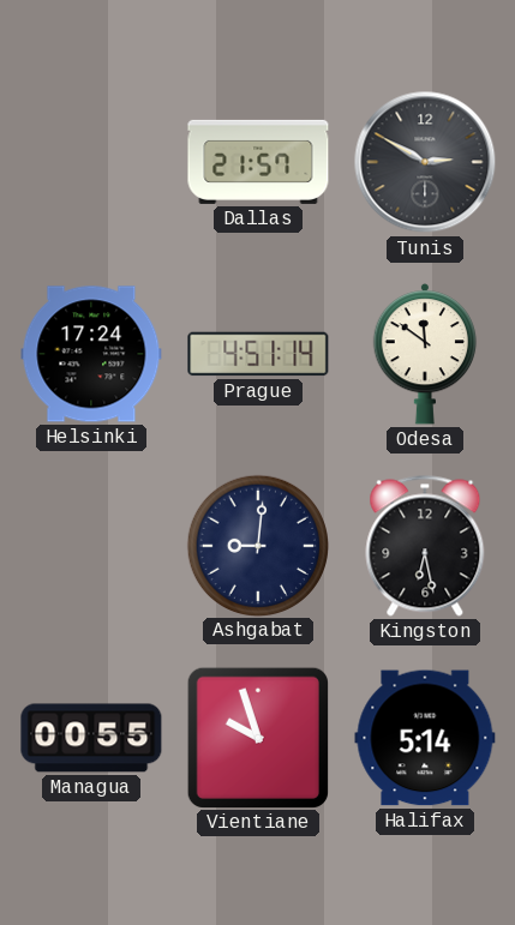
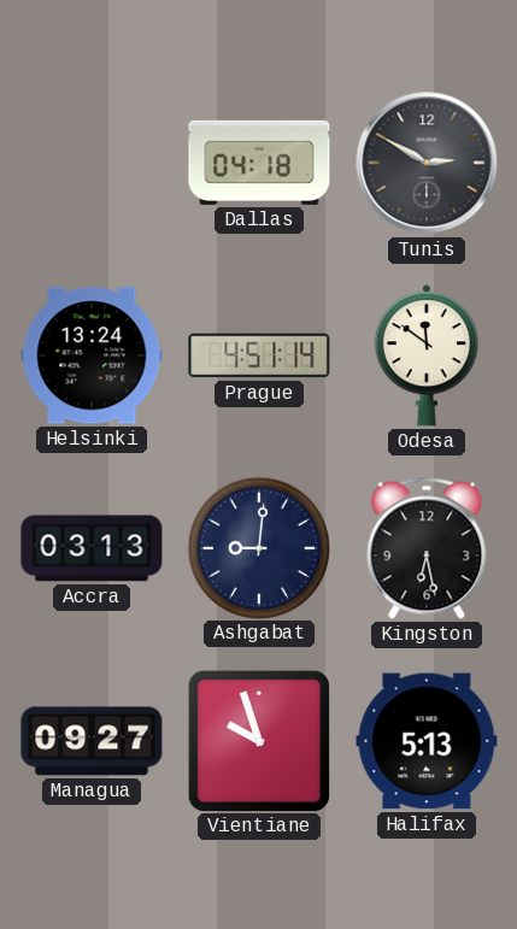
Dallas: 21:57 -> 04:18
Helsinki: 17:24 -> 13:24
Accra: none -> 03:13
Managua: 00:55 -> 09:27
Halifax: 5:14 -> 5:13
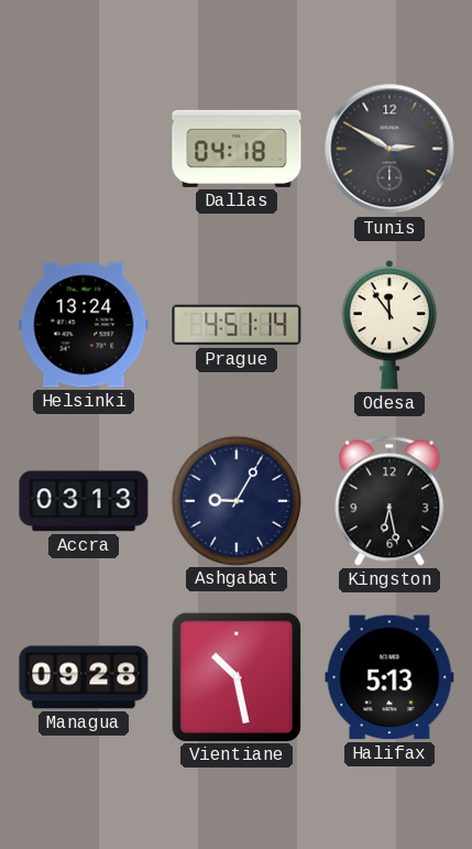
Odesa: 11:51 -> 11:54
Ashgabat: 9:01 -> 9:05
Managua: 09:27 -> 09:28
Vientiane: 9:57 -> 10:28
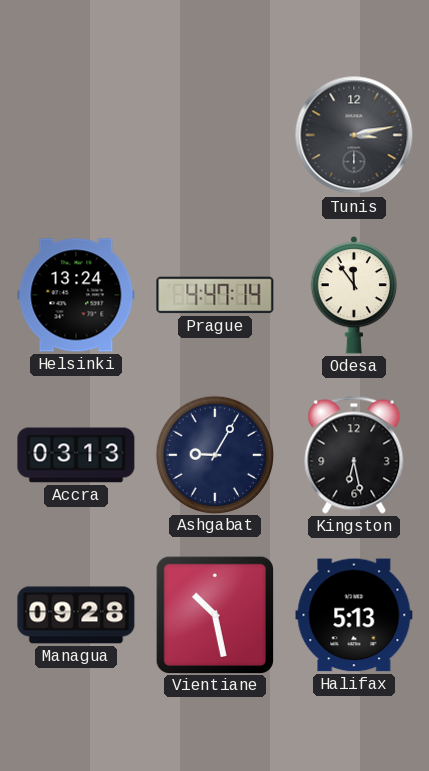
Dallas: 04:18 -> none
Tunis: 2:50 -> 3:13
Prague: 4:51 -> 4:47
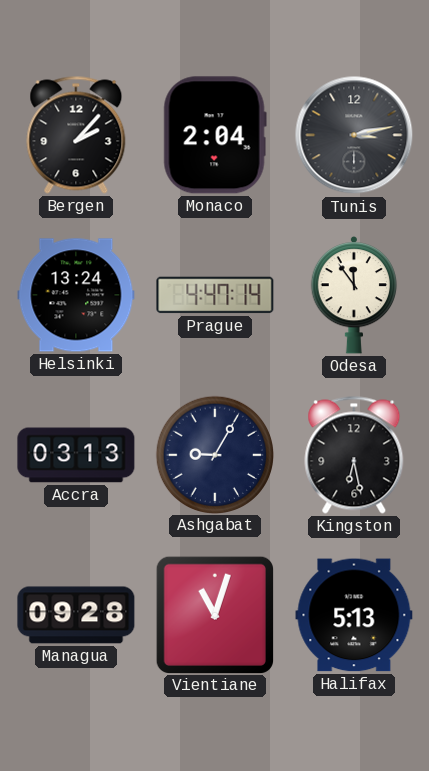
Bergen: none -> 2:07
Monaco: none -> 2:04
Vientiane: 10:28 -> 11:03
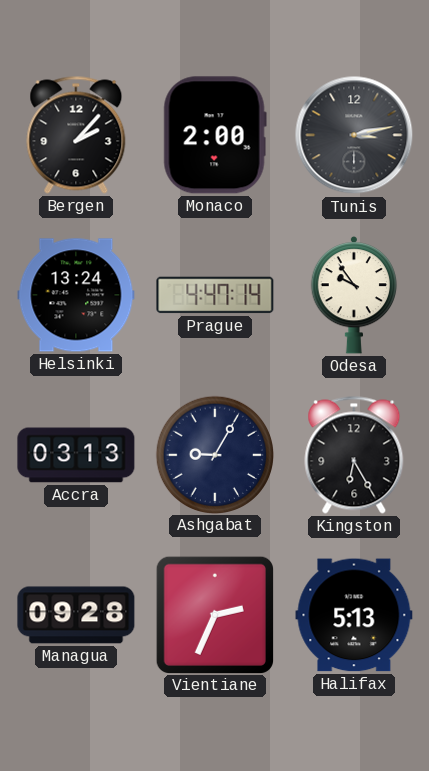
Monaco: 2:04 -> 2:00
Odesa: 11:54 -> 9:54
Kingston: 6:28 -> 6:25
Vientiane: 11:03 -> 2:34
